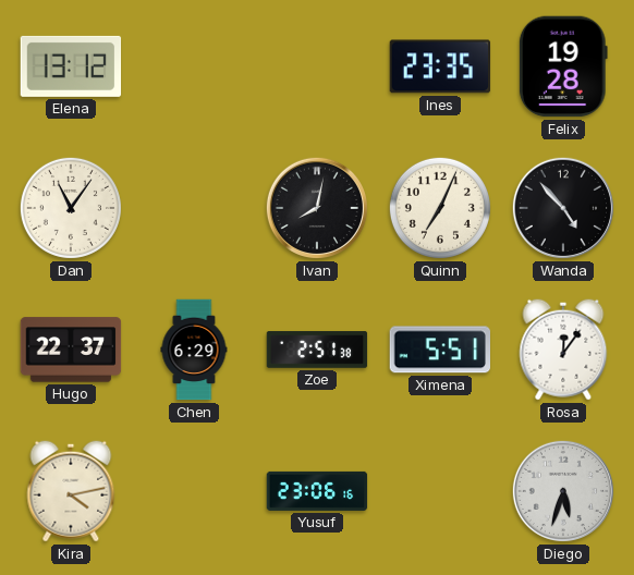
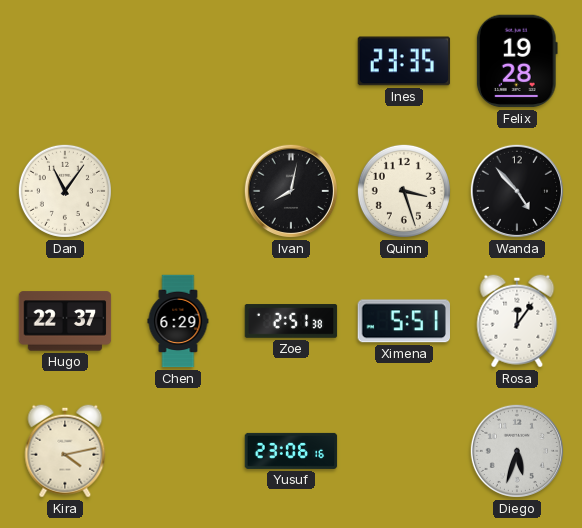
Elena: 13:12 -> none
Quinn: 7:04 -> 3:27
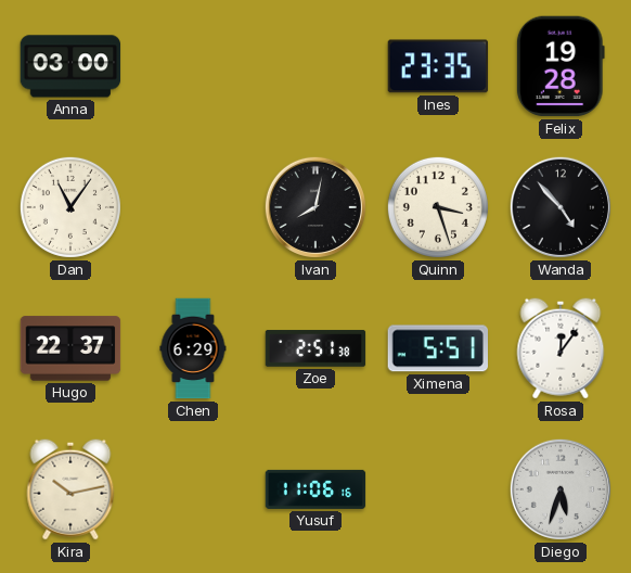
Anna: none -> 03:00
Kira: 4:13 -> 10:13
Yusuf: 23:06 -> 11:06
